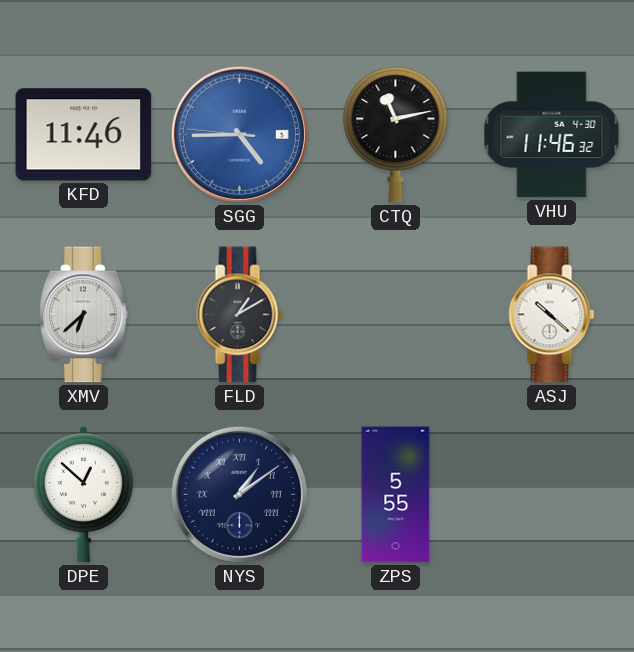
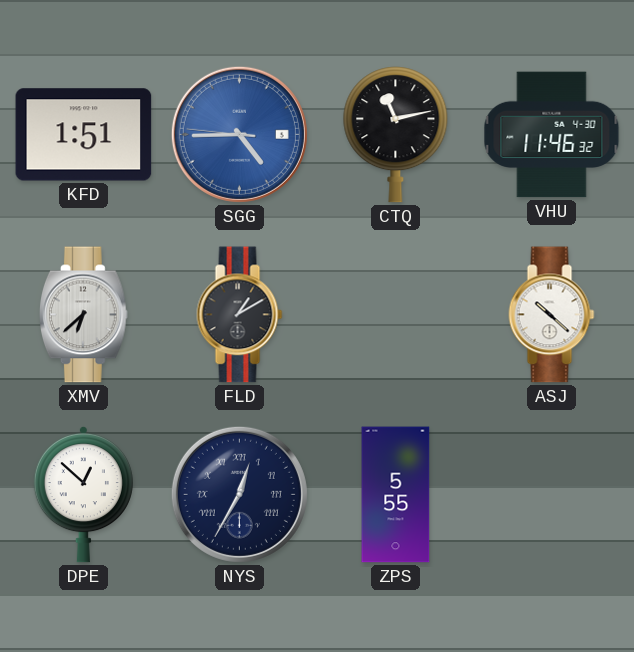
KFD: 11:46 -> 1:51
NYS: 1:09 -> 12:35
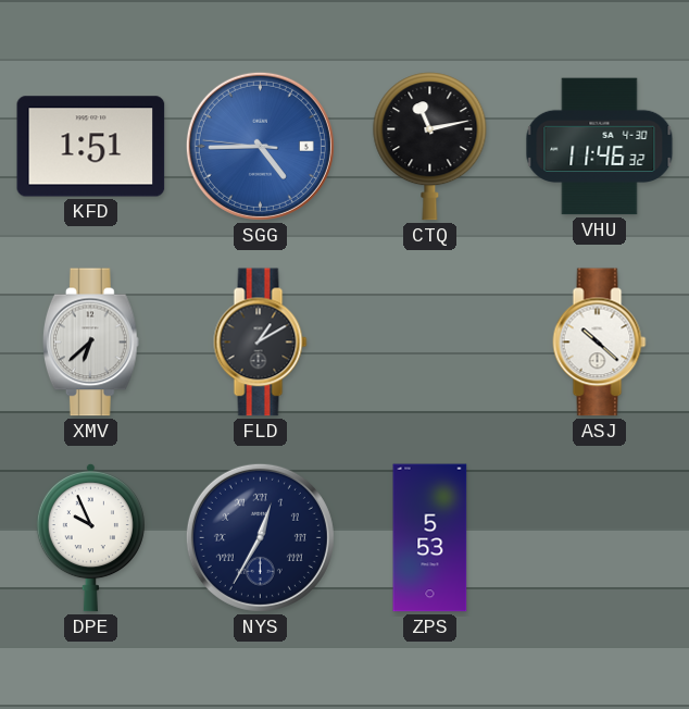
DPE: 12:52 -> 9:56
ZPS: 5:55 -> 5:53
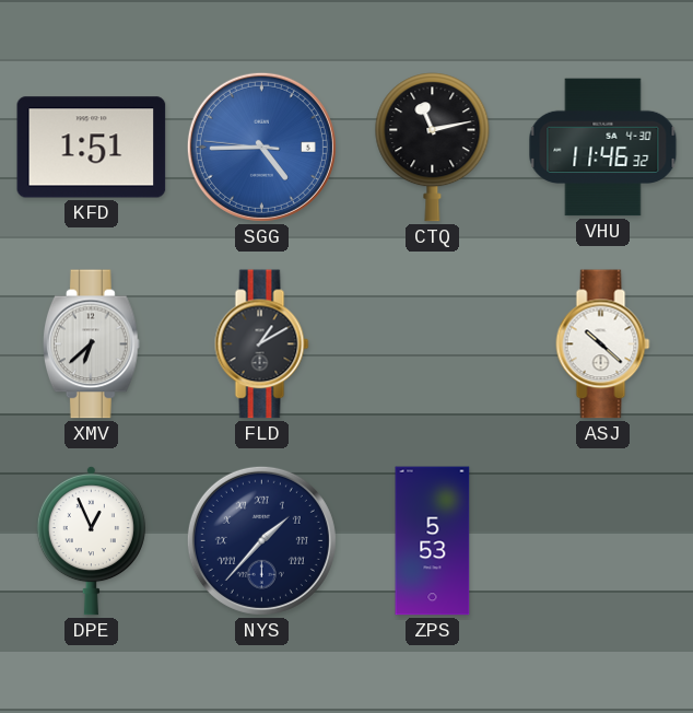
DPE: 9:56 -> 12:56
NYS: 12:35 -> 1:37
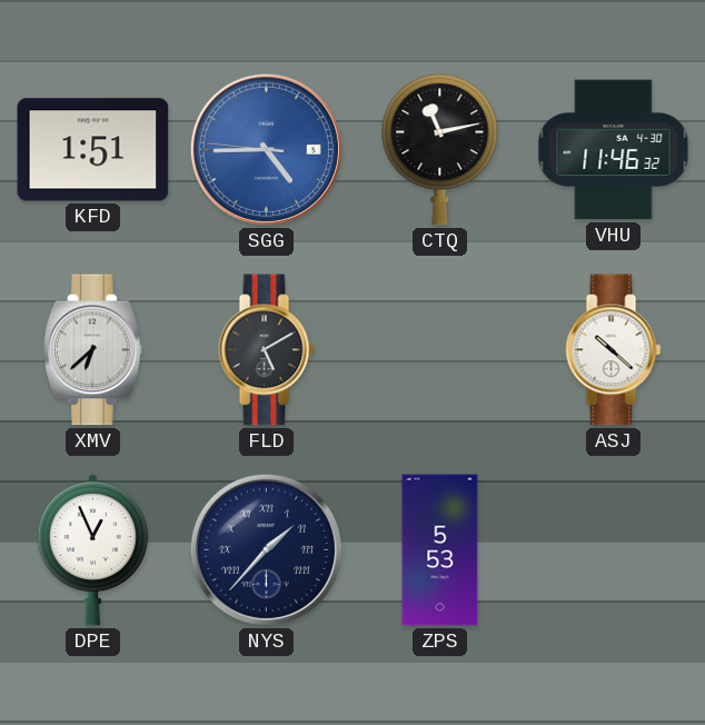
FLD: 1:10 -> 5:10
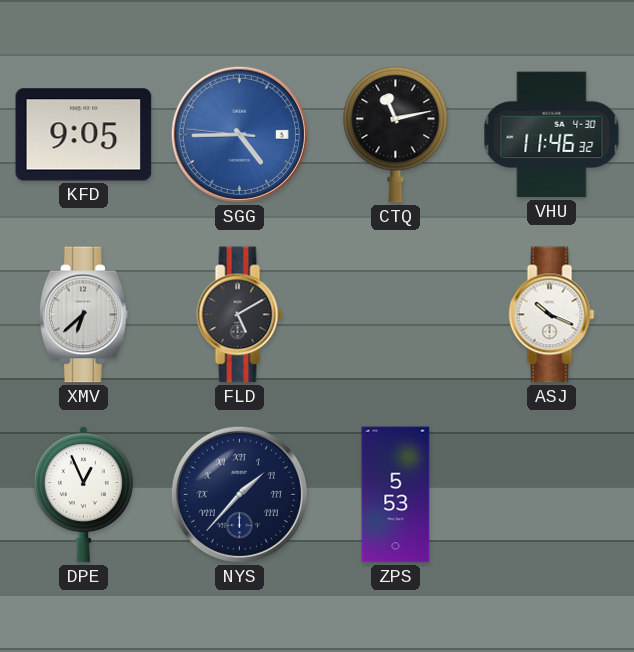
KFD: 1:51 -> 9:05
ASJ: 10:22 -> 10:19
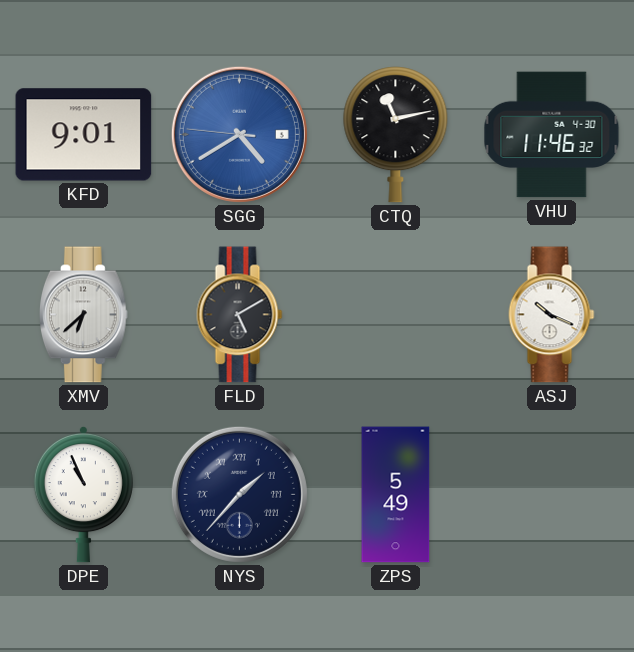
KFD: 9:05 -> 9:01
SGG: 4:44 -> 4:39
DPE: 12:56 -> 10:56
ZPS: 5:53 -> 5:49
